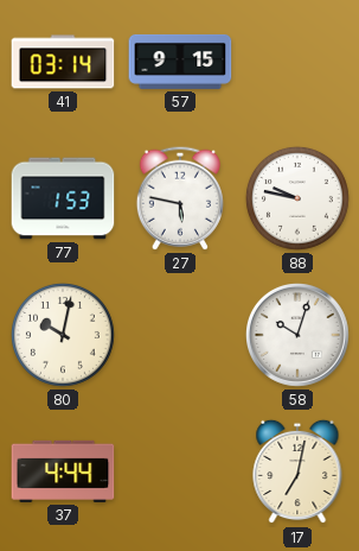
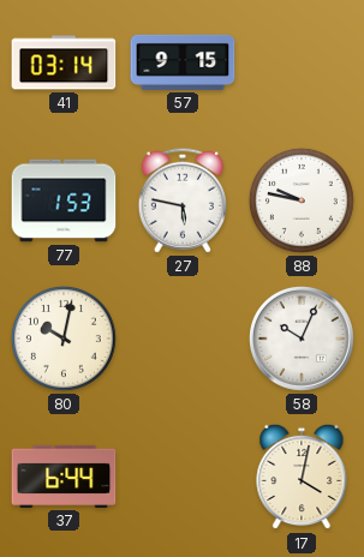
58: 10:03 -> 10:04
37: 4:44 -> 6:44
17: 7:02 -> 4:02
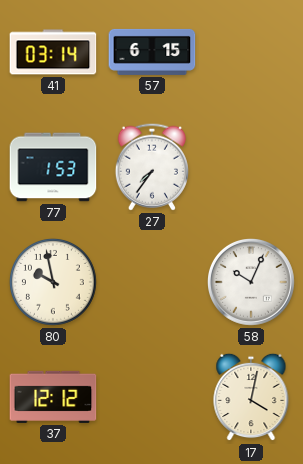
57: 9:15 -> 6:15
27: 5:47 -> 7:36
88: 9:47 -> none
80: 10:02 -> 9:58
37: 6:44 -> 12:12
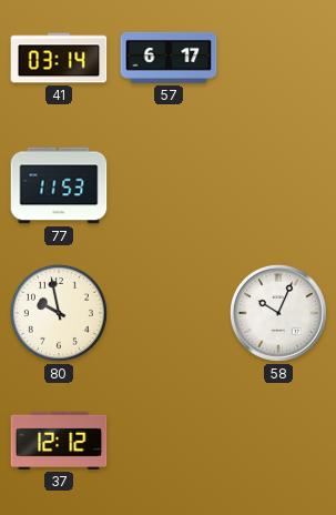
57: 6:15 -> 6:17
77: 1:53 -> 11:53
27: 7:36 -> none
17: 4:02 -> none
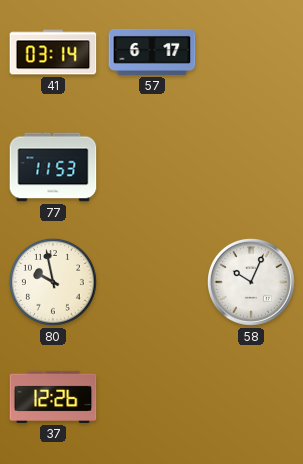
37: 12:12 -> 12:26
